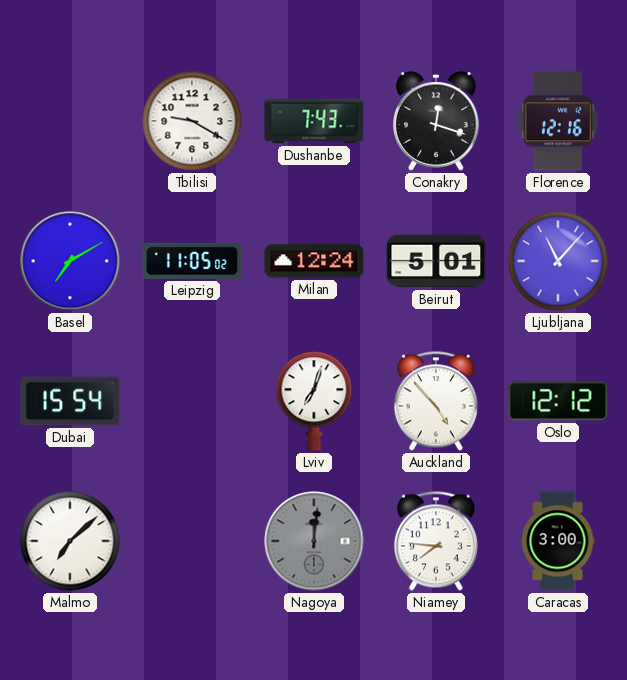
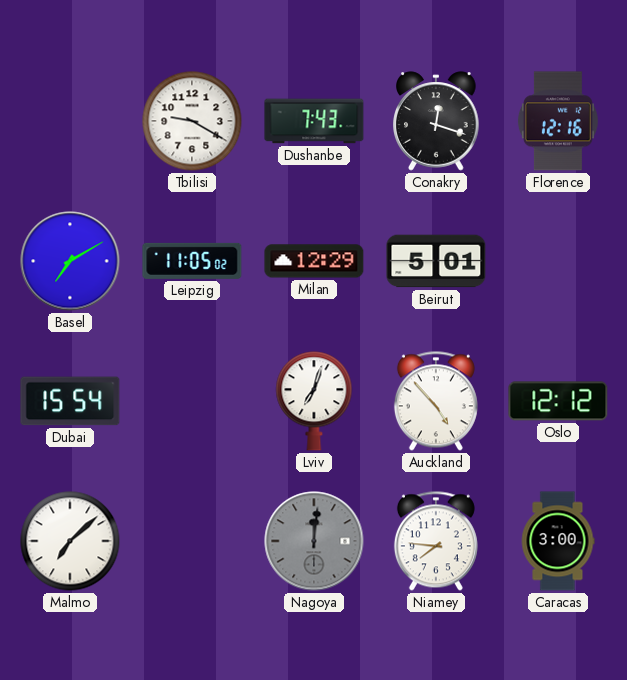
Milan: 12:24 -> 12:29
Ljubljana: 11:07 -> none
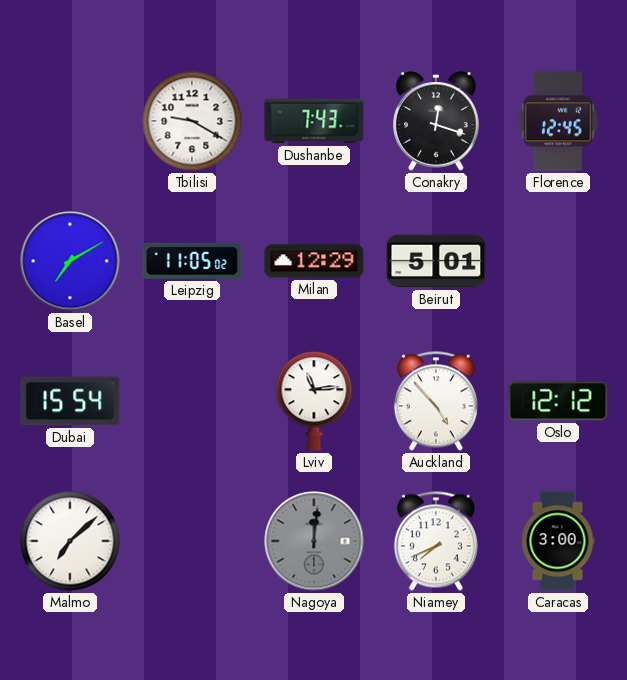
Florence: 12:16 -> 12:45
Lviv: 7:03 -> 11:14
Niamey: 7:46 -> 7:41
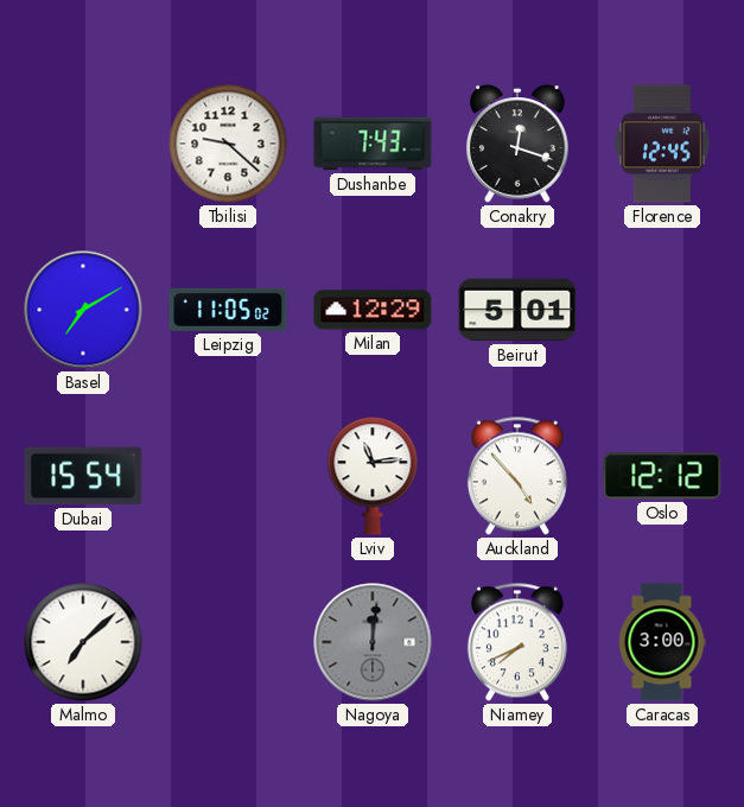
Tbilisi: 9:20 -> 9:22
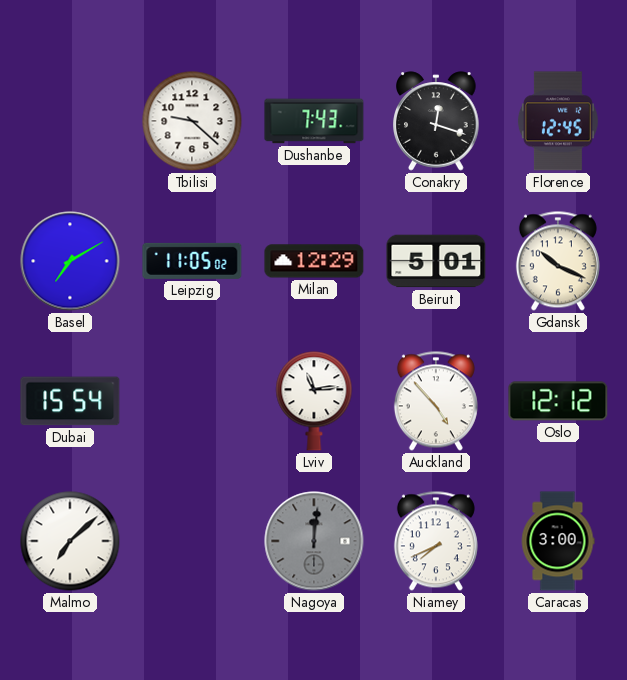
Gdansk: none -> 10:19
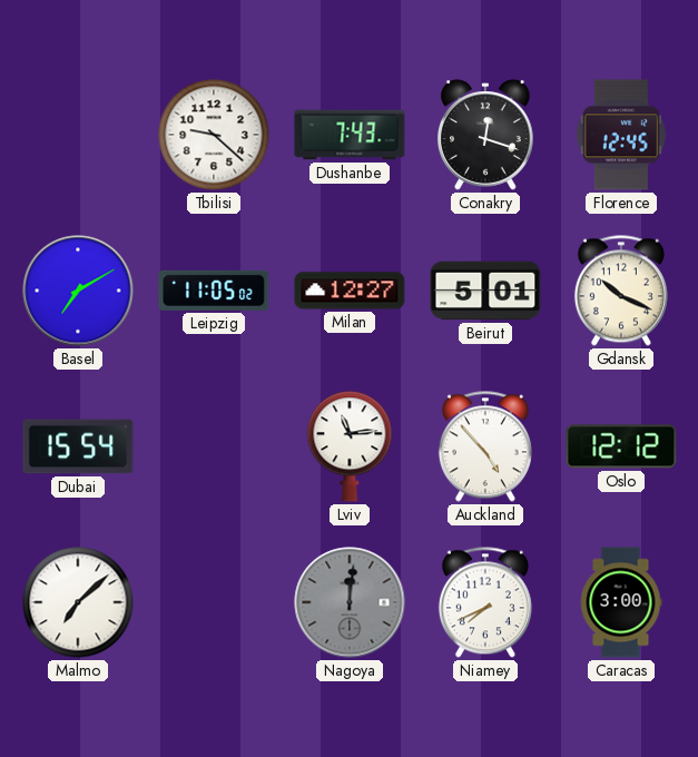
Milan: 12:29 -> 12:27
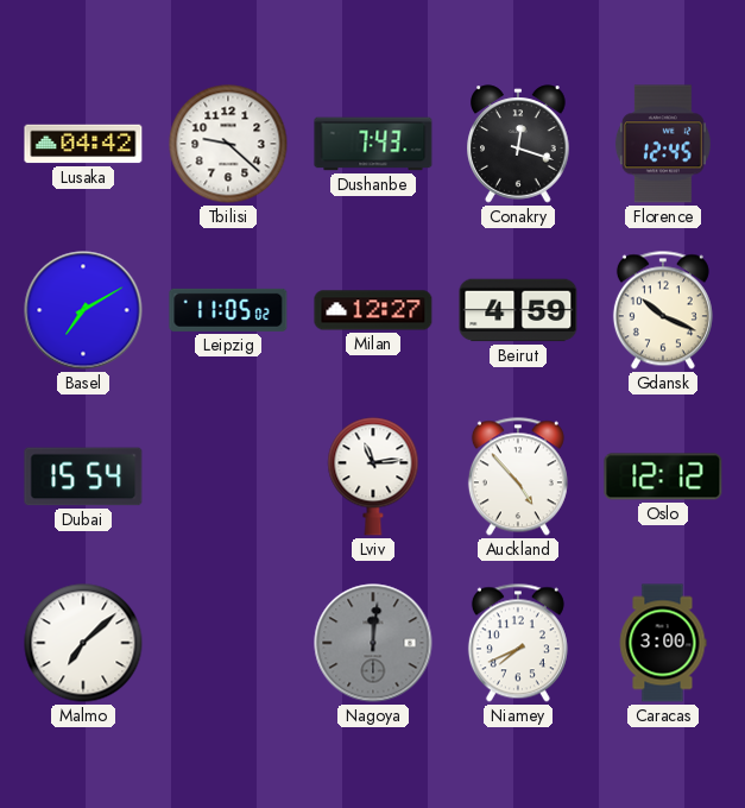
Lusaka: none -> 04:42
Beirut: 5:01 -> 4:59
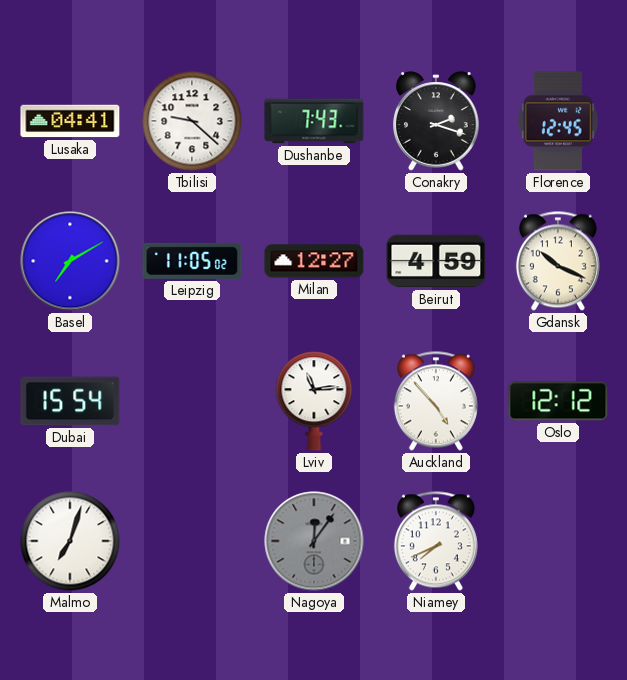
Lusaka: 04:42 -> 04:41
Conakry: 12:18 -> 2:18
Malmo: 7:08 -> 7:03
Nagoya: 12:01 -> 12:06
Caracas: 3:00 -> none
